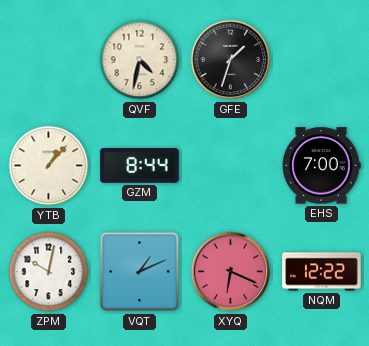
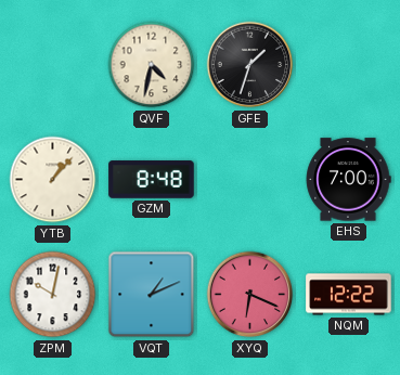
GZM: 8:44 -> 8:48
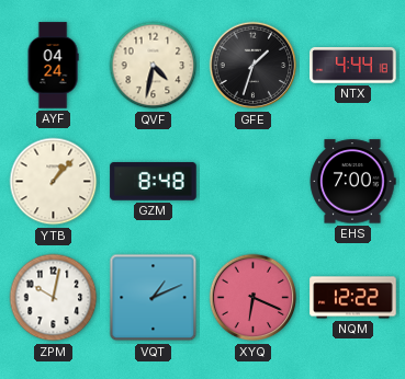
AYF: none -> 04:24
NTX: none -> 4:44
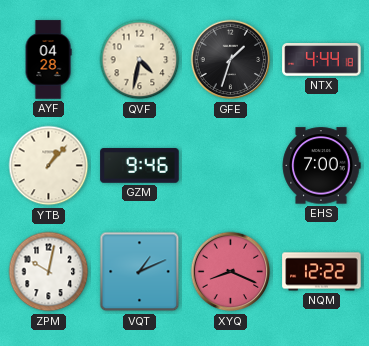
AYF: 04:24 -> 04:28
GZM: 8:48 -> 9:46
XYQ: 6:19 -> 8:19
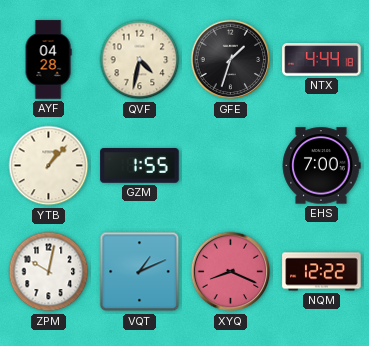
GZM: 9:46 -> 1:55
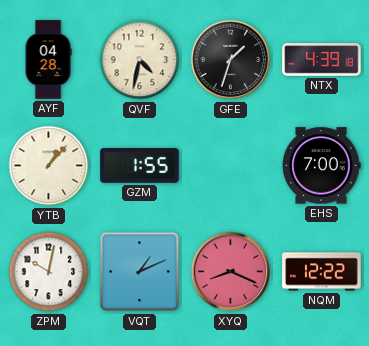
NTX: 4:44 -> 4:39
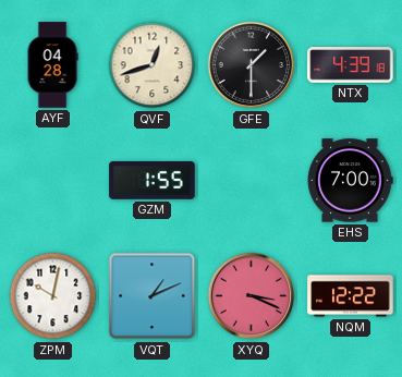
QVF: 4:32 -> 12:42
GFE: 1:33 -> 1:30
YTB: 1:07 -> none
XYQ: 8:19 -> 3:19
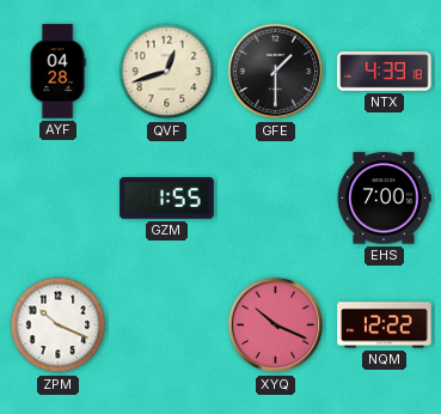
ZPM: 10:02 -> 10:19
VQT: 1:11 -> none
XYQ: 3:19 -> 10:19
